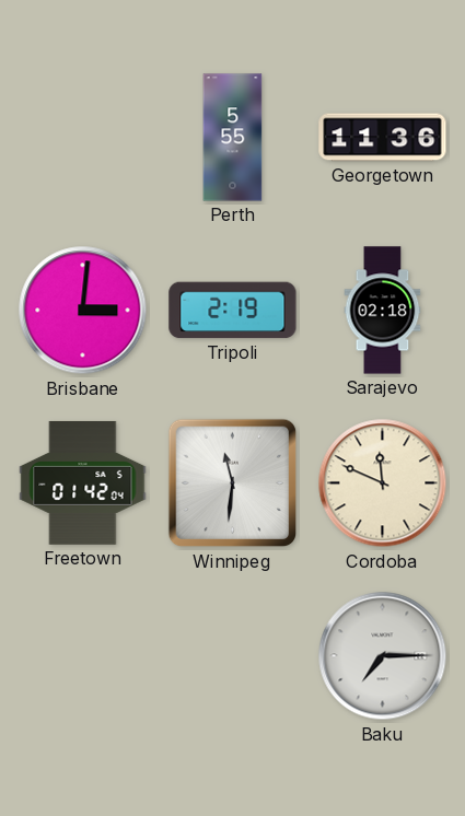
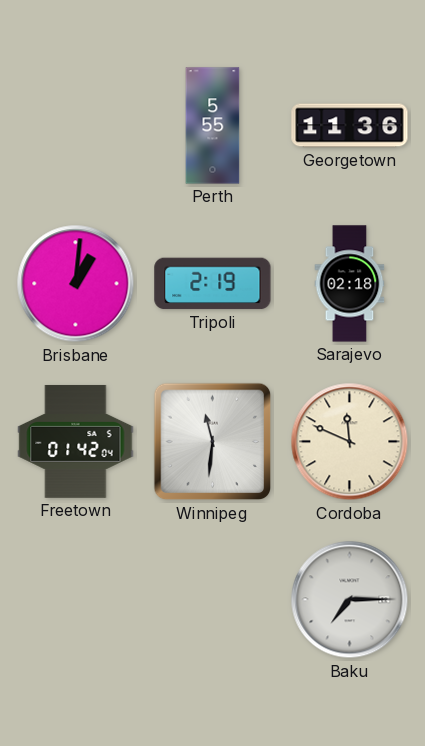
Brisbane: 3:01 -> 1:01
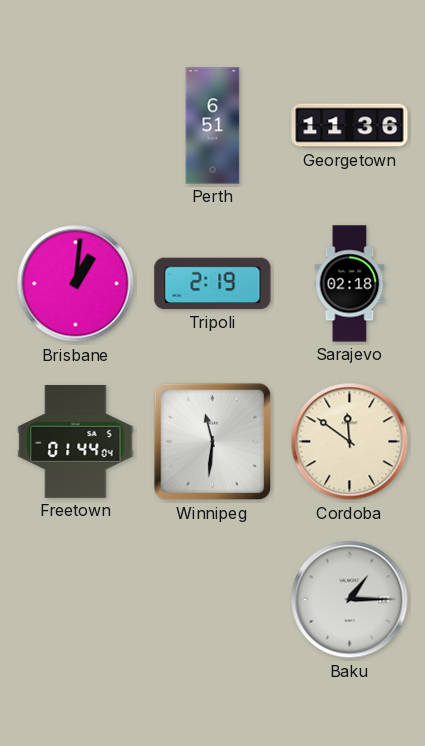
Perth: 5:55 -> 6:51
Freetown: 01:42 -> 01:44
Cordoba: 11:49 -> 11:51
Baku: 7:15 -> 1:15
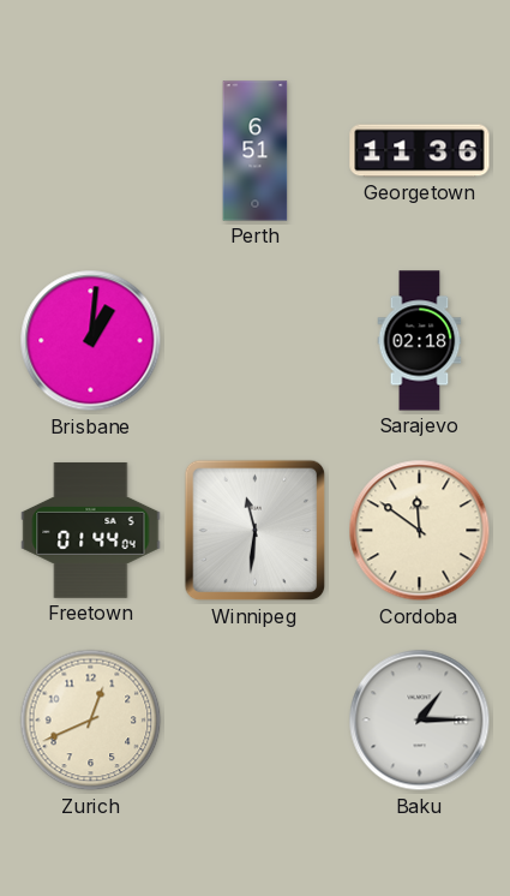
Tripoli: 2:19 -> none
Zurich: none -> 12:41
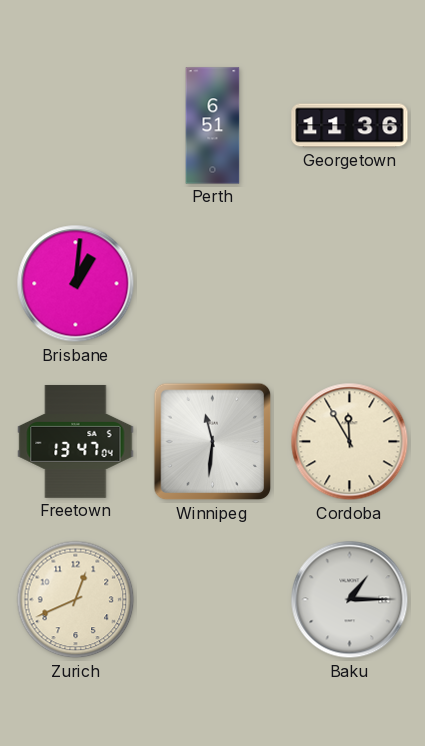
Sarajevo: 02:18 -> none
Freetown: 01:44 -> 13:47
Cordoba: 11:51 -> 11:55
